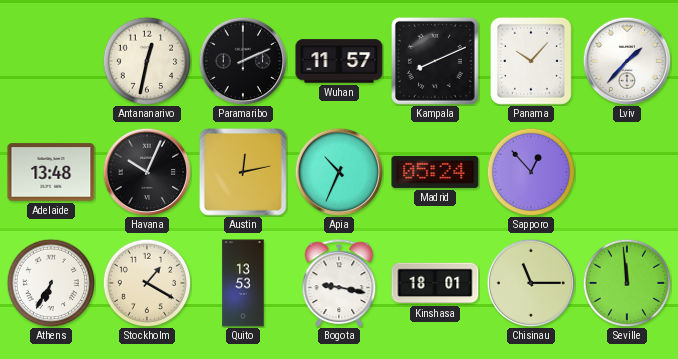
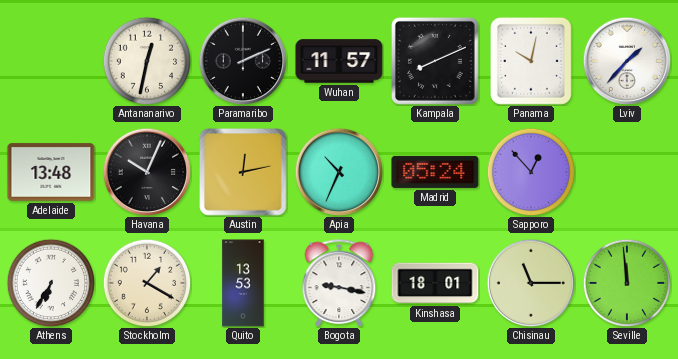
Panama: 10:07 -> 10:02
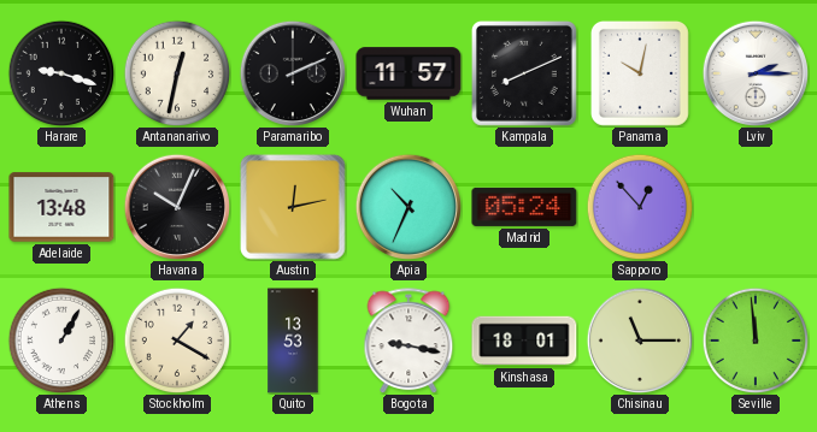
Harare: none -> 9:18
Lviv: 1:37 -> 2:15
Athens: 6:35 -> 1:05
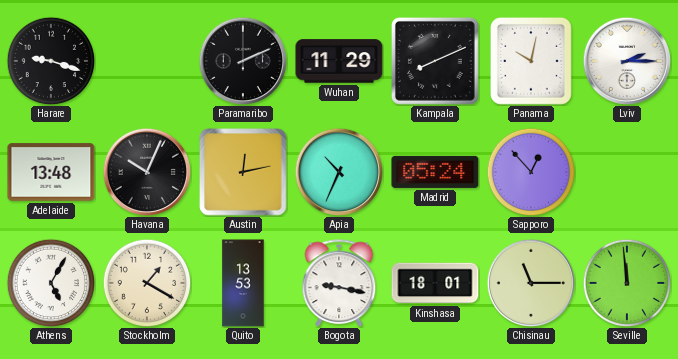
Antananarivo: 12:32 -> none
Wuhan: 11:57 -> 11:29
Athens: 1:05 -> 5:05
